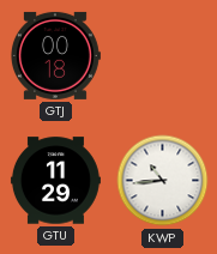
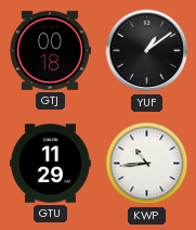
YUF: none -> 1:09
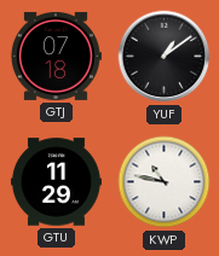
GTJ: 00:18 -> 07:18
KWP: 10:44 -> 10:47
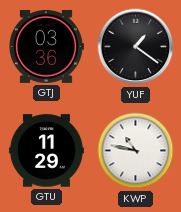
GTJ: 07:18 -> 03:36
YUF: 1:09 -> 1:21
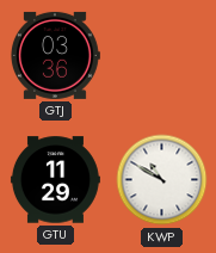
YUF: 1:21 -> none
KWP: 10:47 -> 10:50
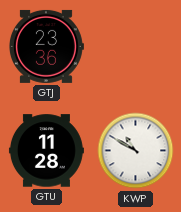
GTJ: 03:36 -> 23:36
GTU: 11:29 -> 11:28
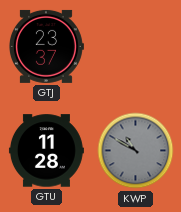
GTJ: 23:36 -> 23:37
KWP dial: white -> grey
